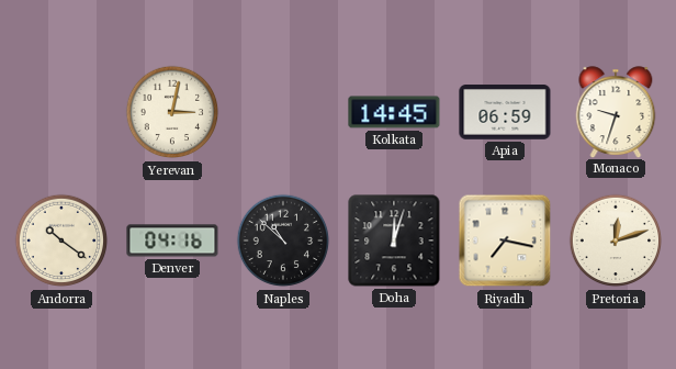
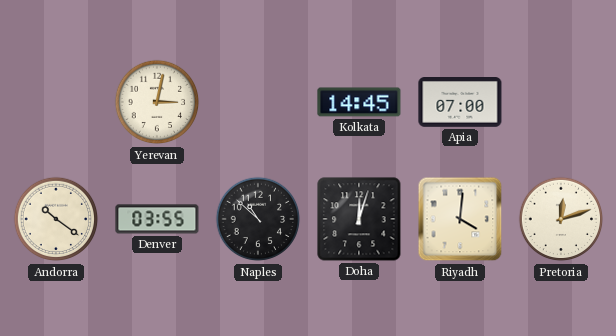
Apia: 06:59 -> 07:00
Monaco: 9:33 -> none
Denver: 04:16 -> 03:55
Riyadh: 7:17 -> 4:01
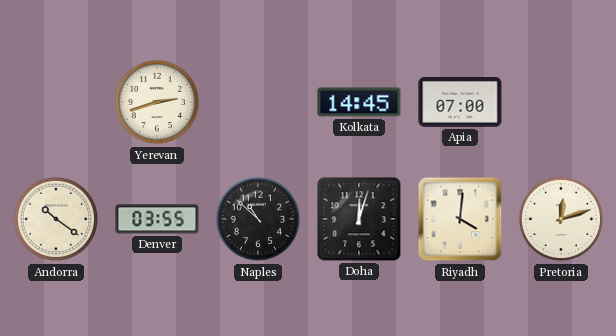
Yerevan: 3:02 -> 2:42
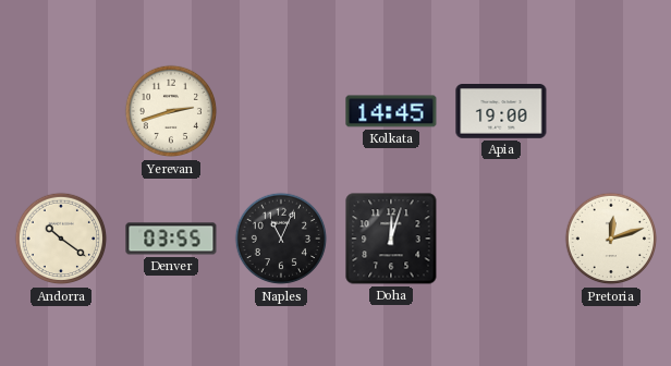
Apia: 07:00 -> 19:00
Naples: 10:52 -> 11:04
Riyadh: 4:01 -> none
